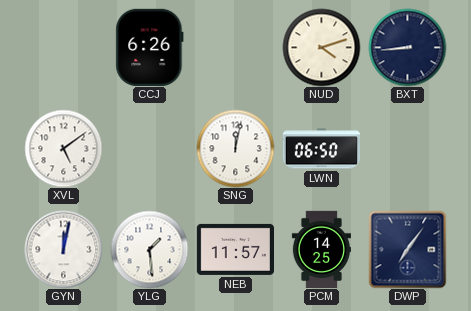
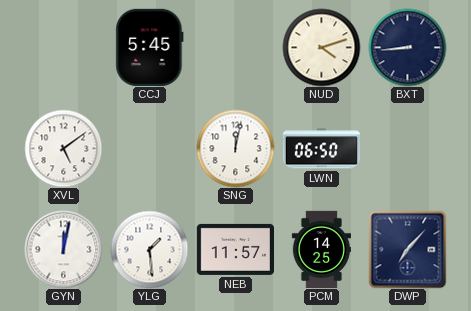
CCJ: 6:26 -> 5:45
DWP: 7:06 -> 7:07
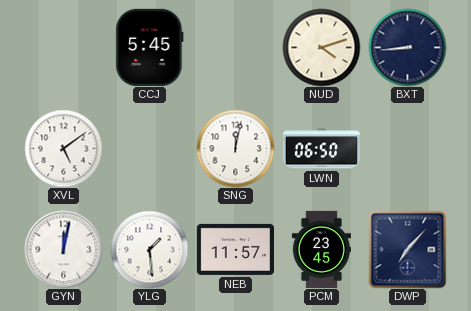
PCM: 14:25 -> 23:45
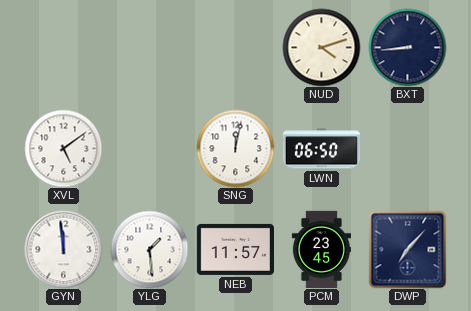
CCJ: 5:45 -> none
GYN: 12:02 -> 11:59
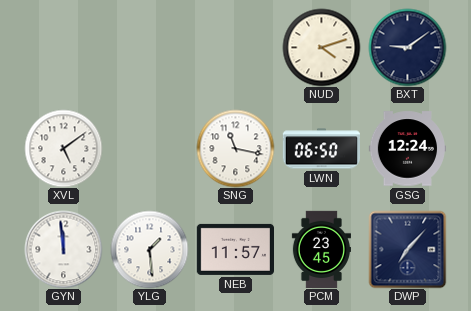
BXT: 8:44 -> 9:09
SNG: 12:02 -> 11:17
GSG: none -> 12:24
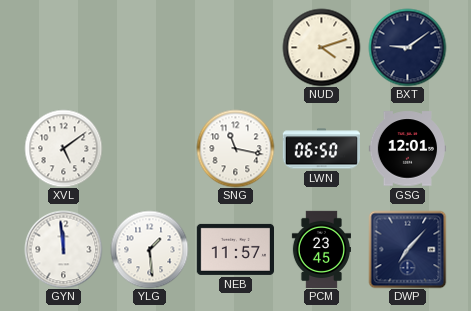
GSG: 12:24 -> 12:01
